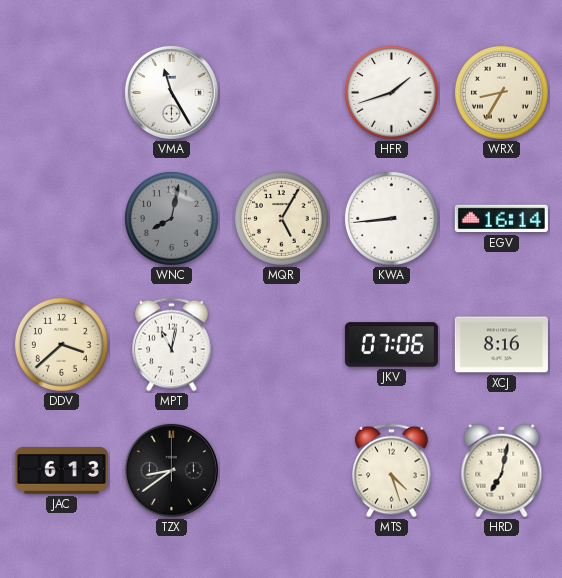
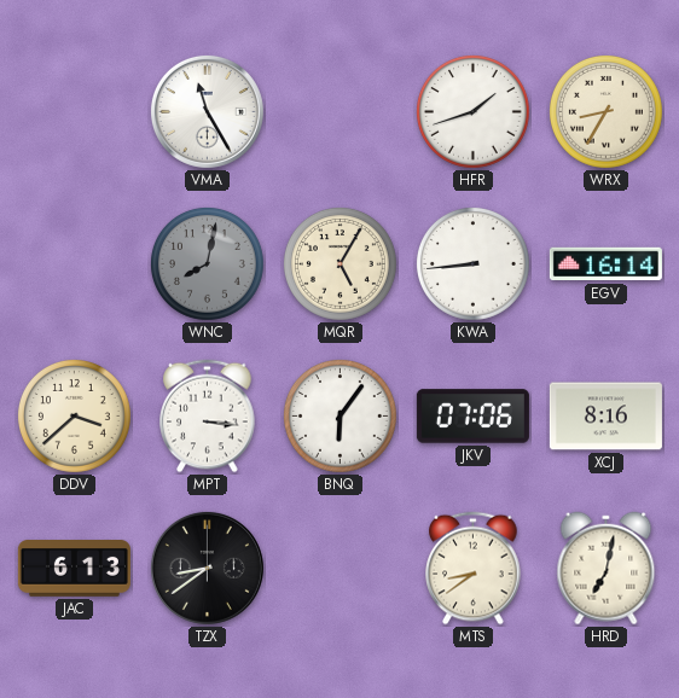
MPT: 11:02 -> 3:16
BNQ: none -> 6:06
MTS: 4:27 -> 8:39
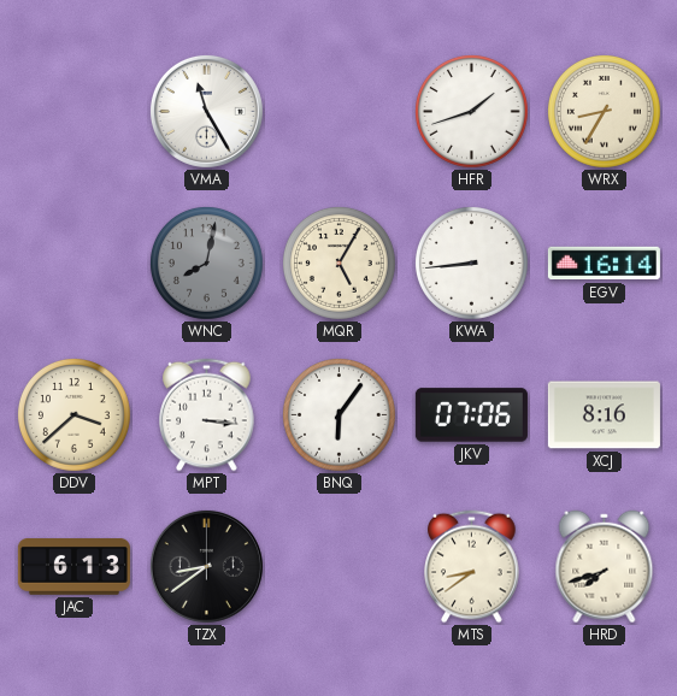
HRD: 7:02 -> 7:42
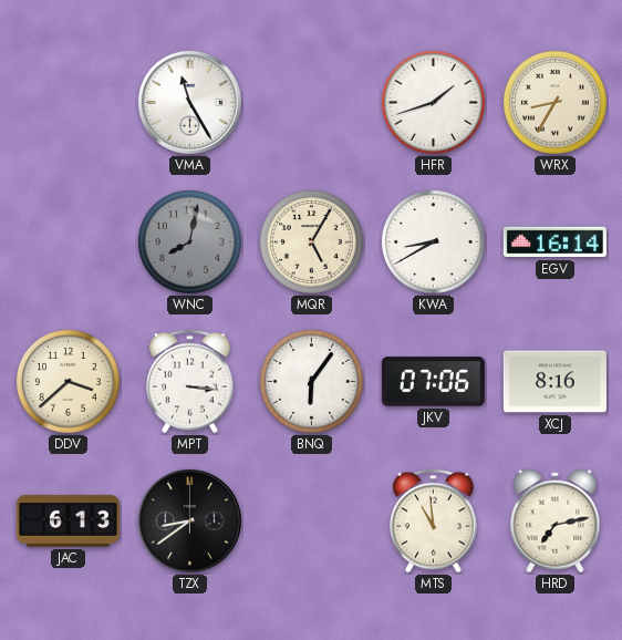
KWA: 8:44 -> 8:40
MTS: 8:39 -> 10:59
HRD: 7:42 -> 7:13
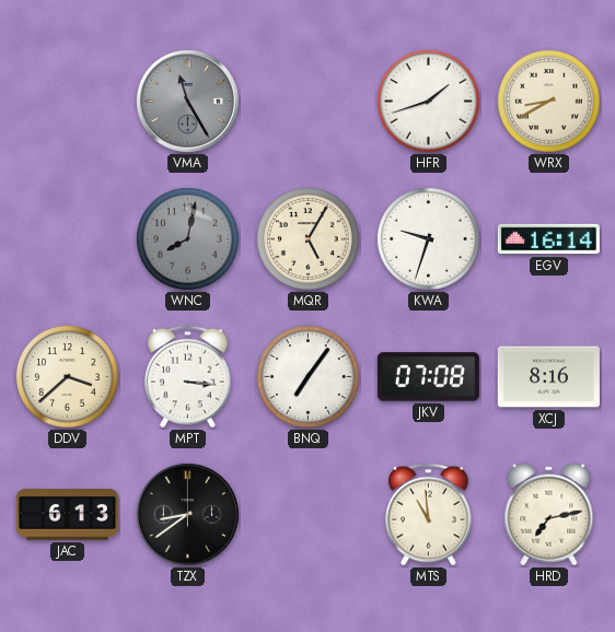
VMA dial: white -> grey
WRX: 8:35 -> 8:40
KWA: 8:40 -> 9:33
BNQ: 6:06 -> 7:06
JKV: 07:06 -> 07:08
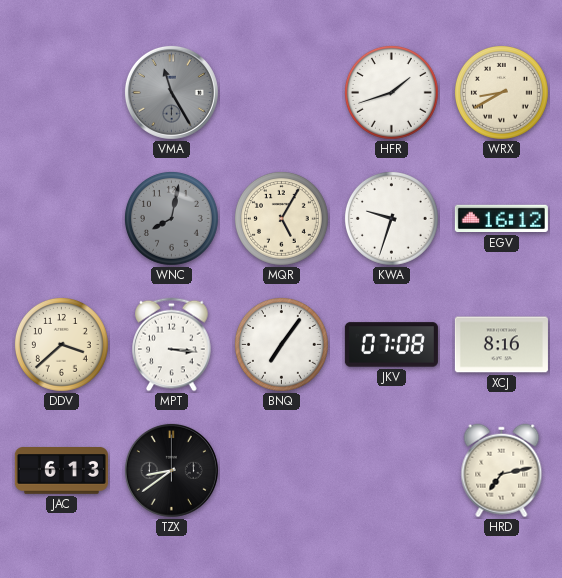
EGV: 16:14 -> 16:12
MTS: 10:59 -> none
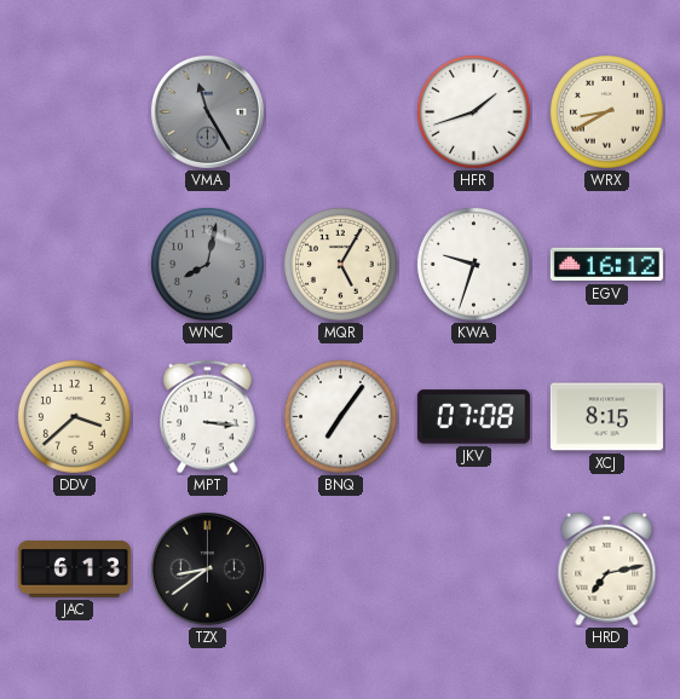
XCJ: 8:16 -> 8:15
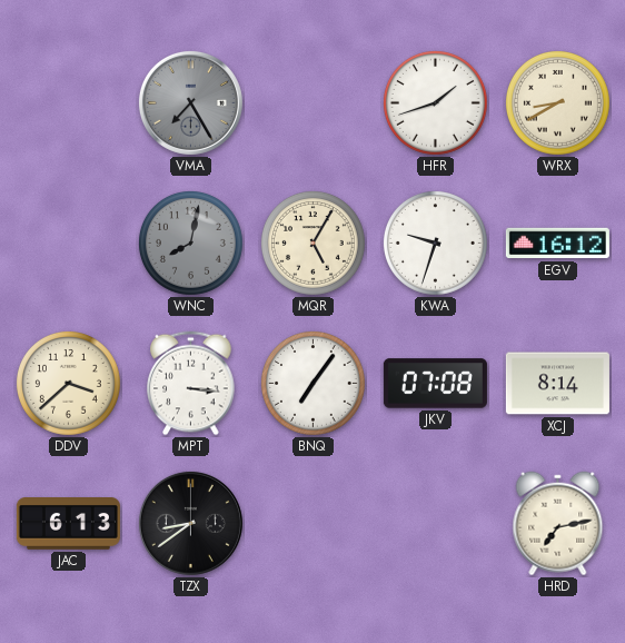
VMA: 11:25 -> 7:25
XCJ: 8:15 -> 8:14
